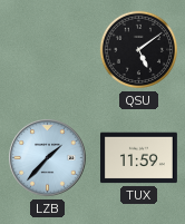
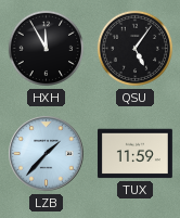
HXH: none -> 11:55
QSU: 5:09 -> 5:06
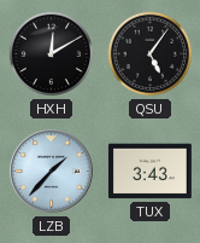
HXH: 11:55 -> 12:10
TUX: 11:59 -> 3:43
